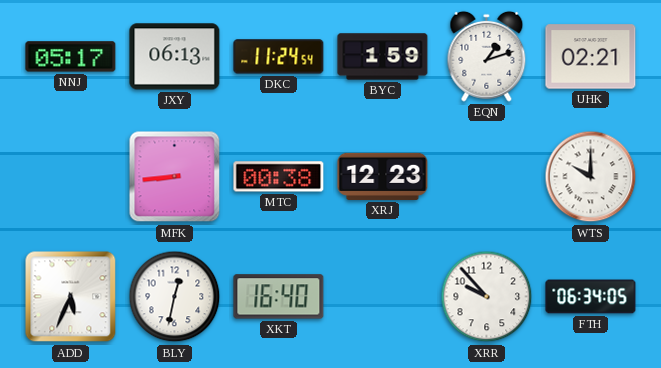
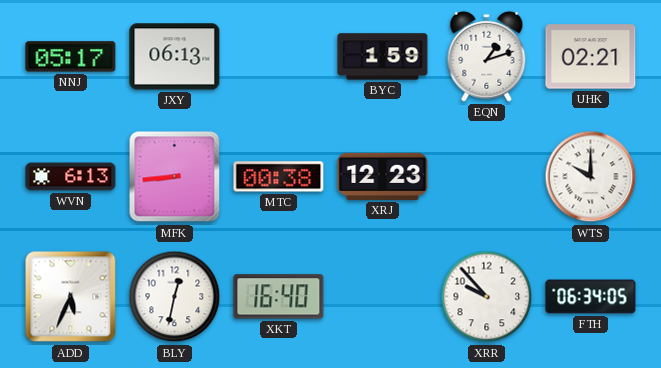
DKC: 11:24 -> none
WVN: none -> 6:13
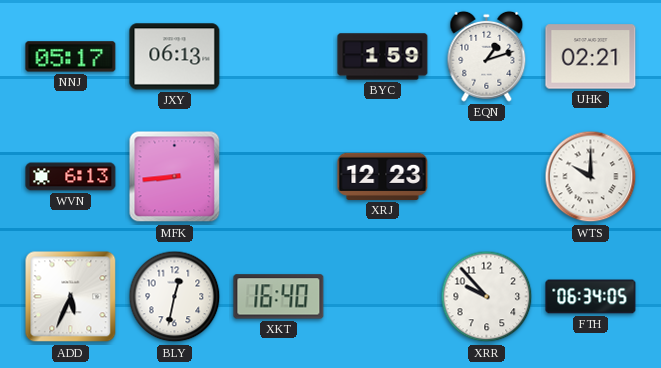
MTC: 00:38 -> none
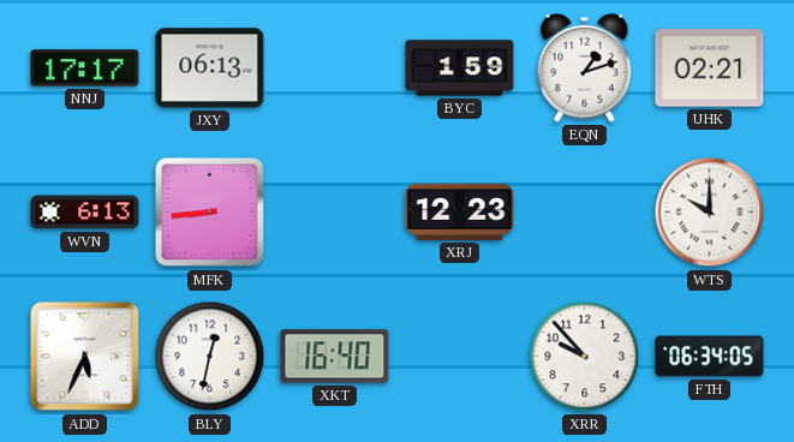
NNJ: 05:17 -> 17:17
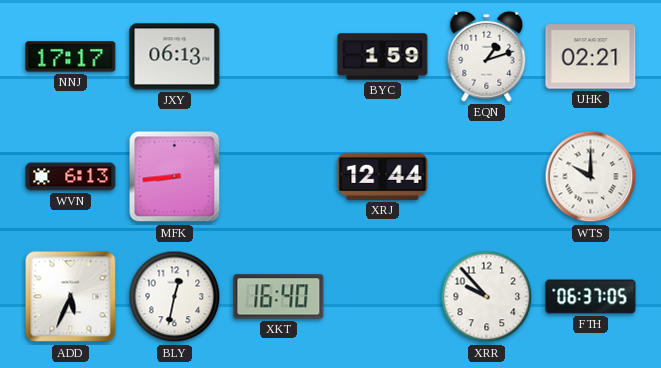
XRJ: 12:23 -> 12:44
FTH: 06:34 -> 06:37
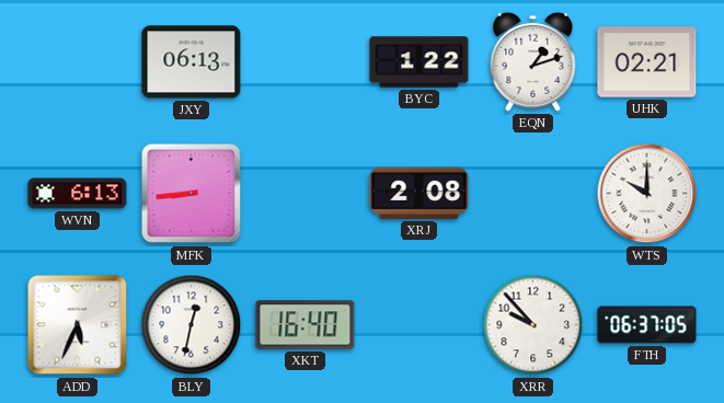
NNJ: 17:17 -> none
BYC: 1:59 -> 1:22
XRJ: 12:44 -> 2:08
